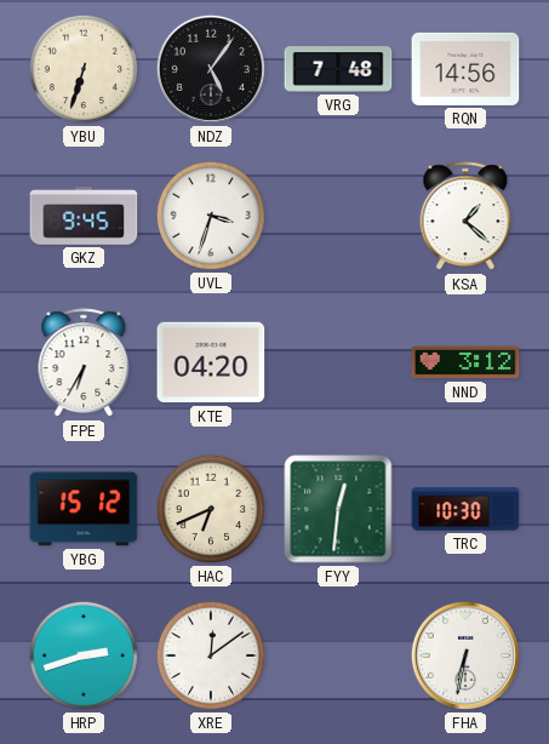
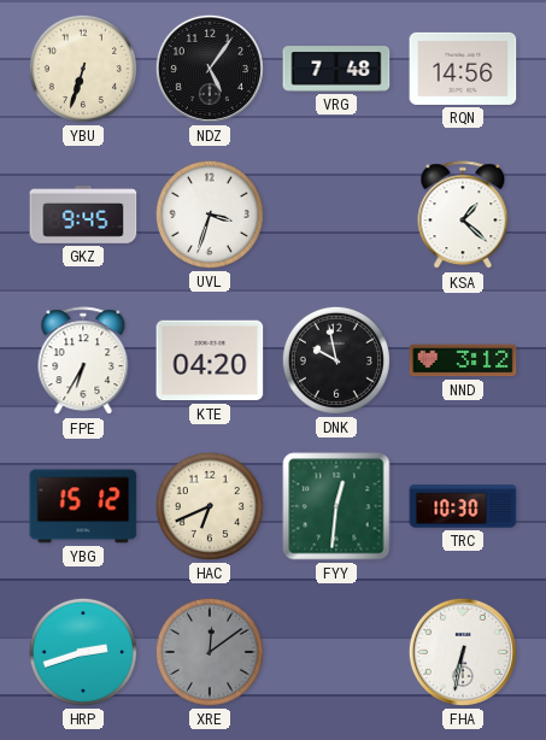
DNK: none -> 9:58
XRE dial: white -> grey
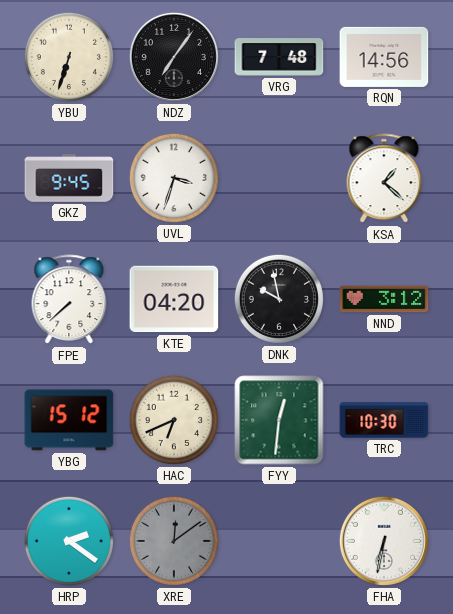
NDZ: 5:06 -> 7:06
FPE: 6:35 -> 7:38
HRP: 2:42 -> 2:21
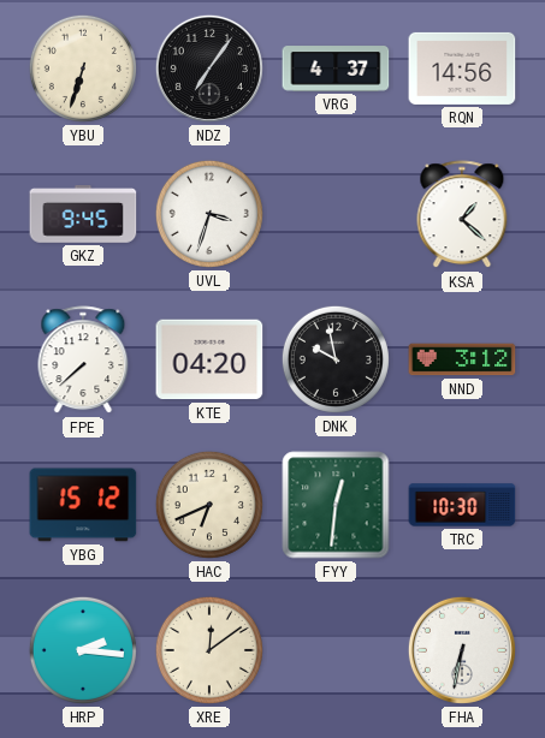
VRG: 7:48 -> 4:37
HRP: 2:21 -> 2:16
XRE dial: grey -> cream
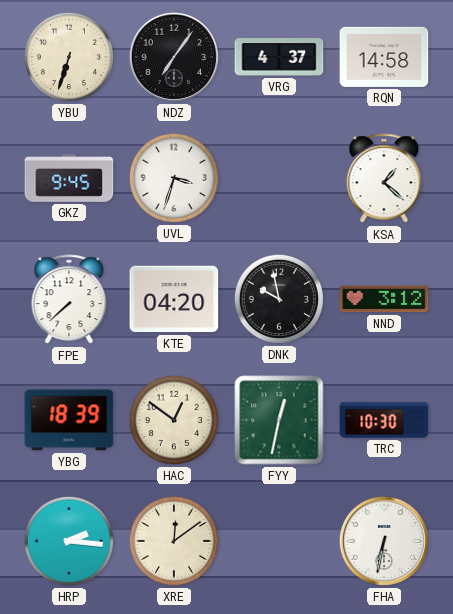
RQN: 14:56 -> 14:58
YBG: 15:12 -> 18:39
HAC: 6:41 -> 12:51
FYY: 12:31 -> 12:32
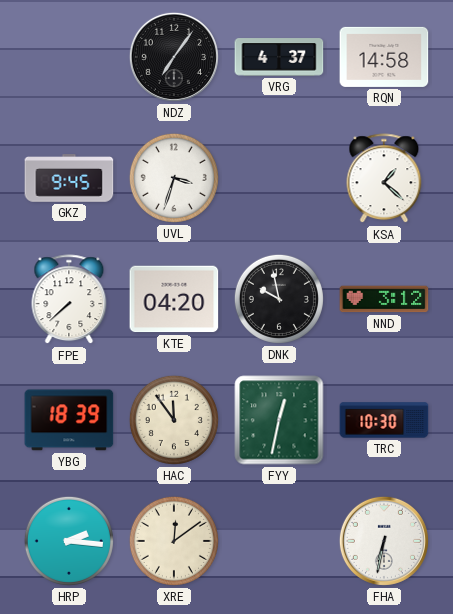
YBU: 6:33 -> none
HAC: 12:51 -> 11:54
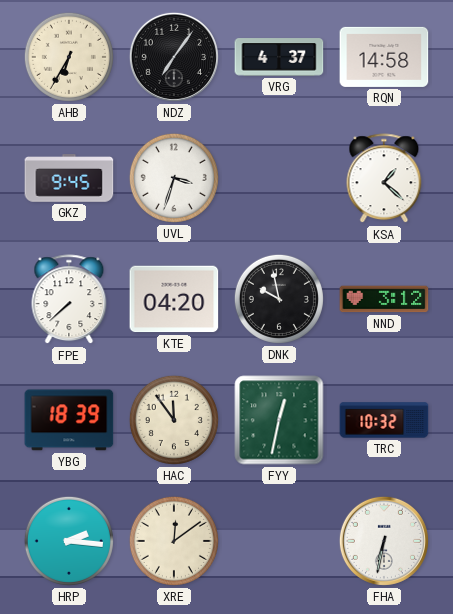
AHB: none -> 6:35
TRC: 10:30 -> 10:32
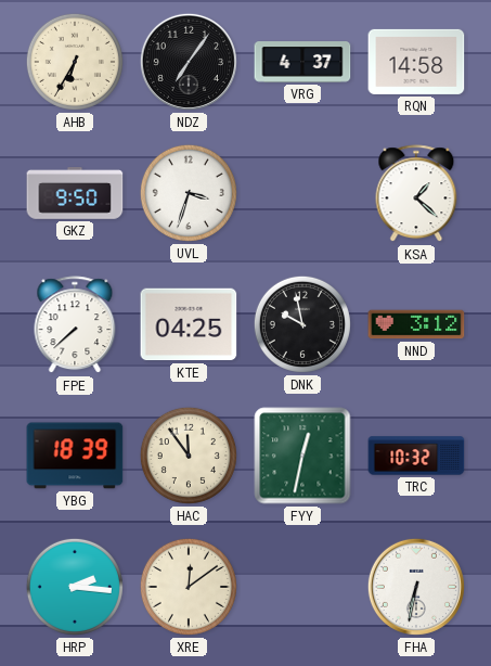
GKZ: 9:45 -> 9:50
KTE: 04:20 -> 04:25
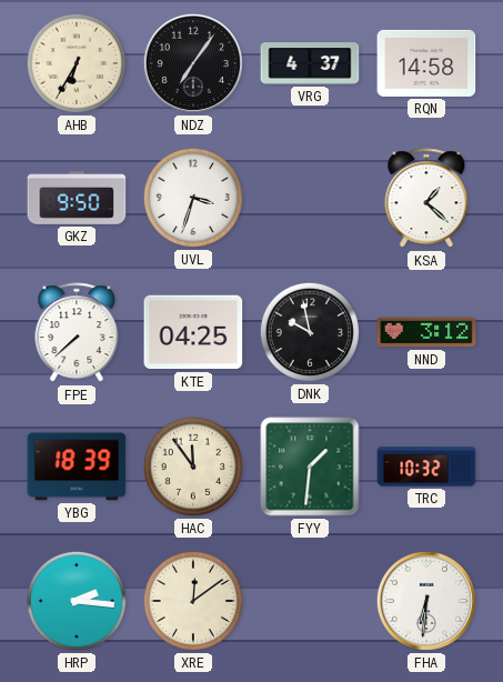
FYY: 12:32 -> 1:31
FHA: 6:32 -> 6:31
